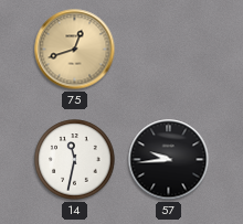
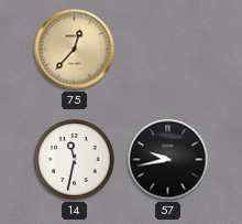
75: 12:42 -> 12:37
57: 9:44 -> 9:43
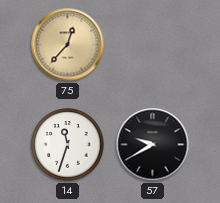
14: 11:32 -> 11:33
57: 9:43 -> 9:40
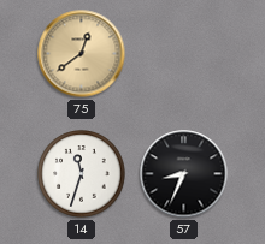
75: 12:37 -> 12:39
57: 9:40 -> 8:34
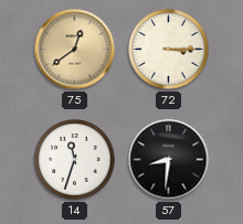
72: none -> 3:15
57: 8:34 -> 8:31
